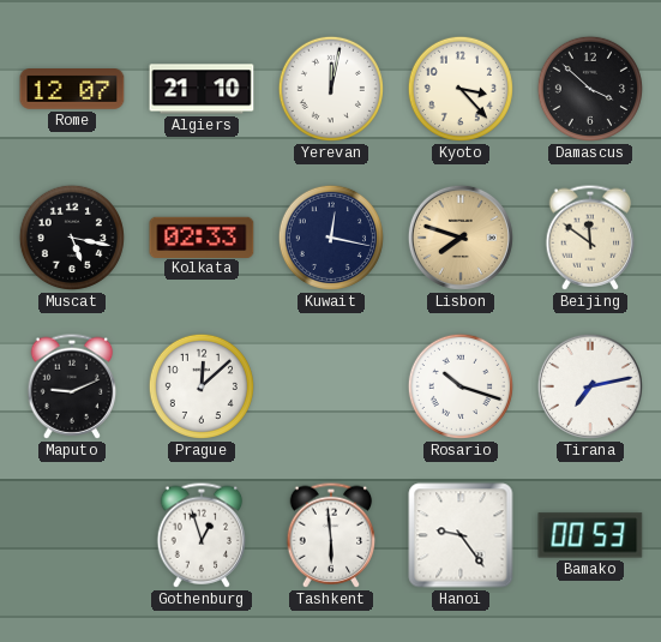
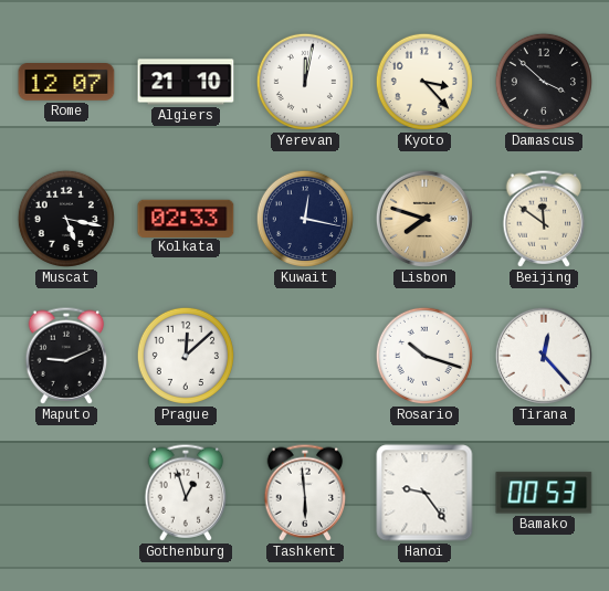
Tirana: 7:13 -> 12:23
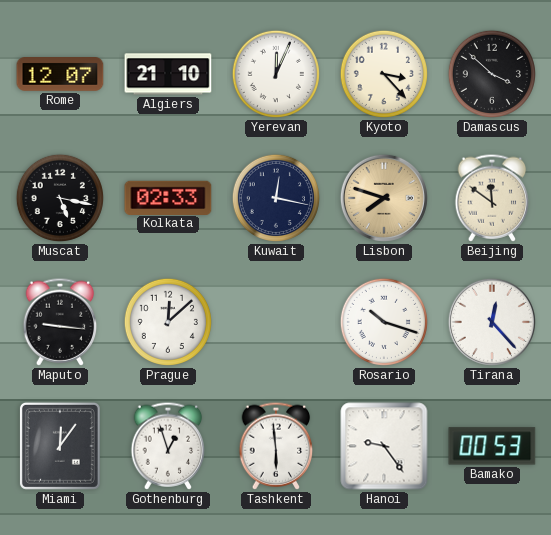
Yerevan: 12:02 -> 12:04
Maputo: 9:11 -> 9:16
Miami: none -> 12:06
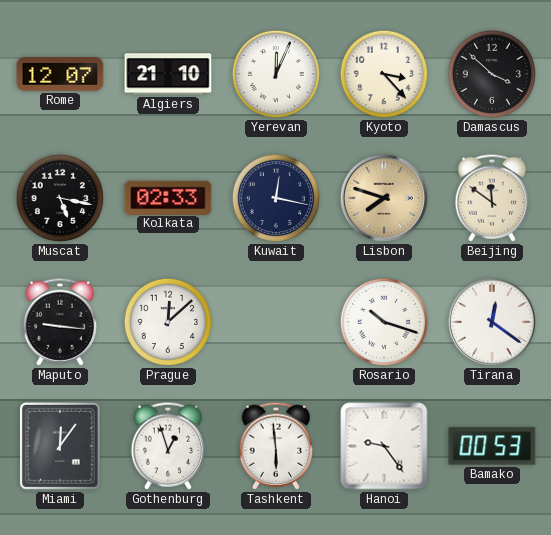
Tirana: 12:23 -> 12:21
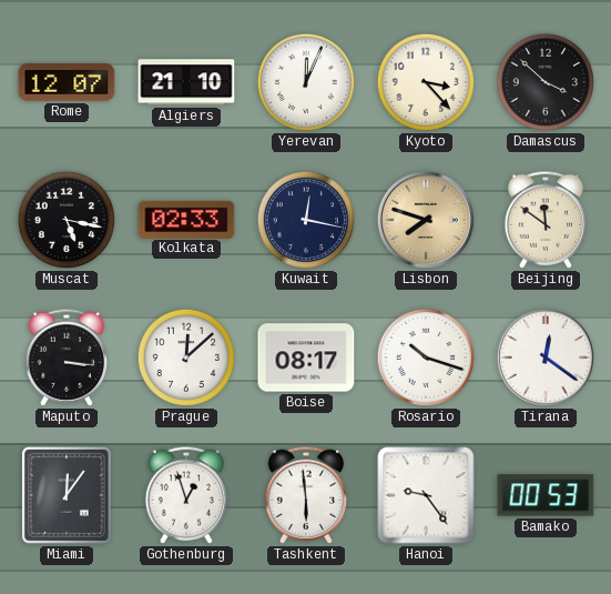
Maputo: 9:16 -> 3:16
Boise: none -> 08:17
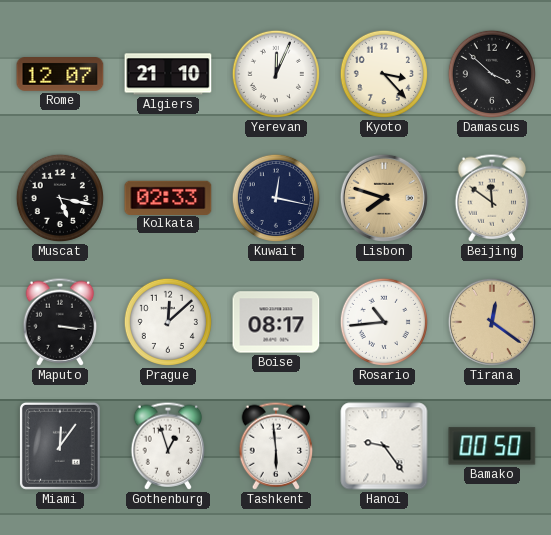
Rosario: 10:18 -> 10:44
Tirana dial: white -> champagne
Bamako: 00:53 -> 00:50
